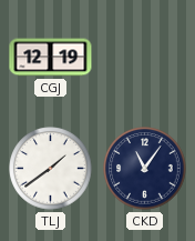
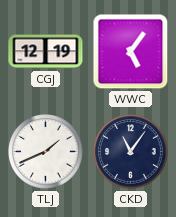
WWC: none -> 5:06
TLJ: 1:39 -> 1:41
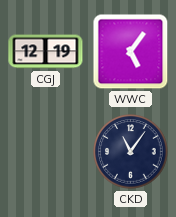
TLJ: 1:41 -> none
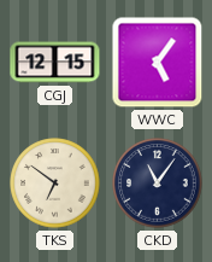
CGJ: 12:19 -> 12:15
TKS: none -> 6:51
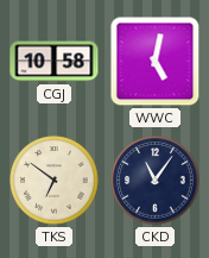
CGJ: 12:15 -> 10:58
WWC: 5:06 -> 5:02
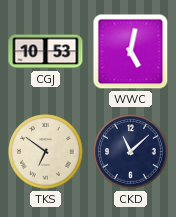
CGJ: 10:58 -> 10:53
CKD: 11:06 -> 11:08
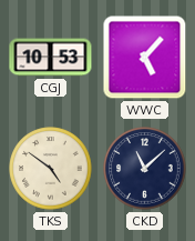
WWC: 5:02 -> 5:07
TKS: 6:51 -> 4:51
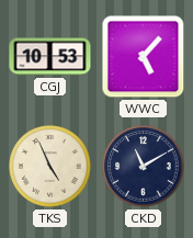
TKS: 4:51 -> 4:56
CKD: 11:08 -> 11:10
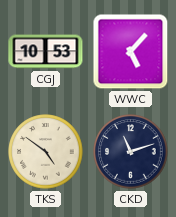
TKS: 4:56 -> 4:51
CKD: 11:10 -> 11:12
